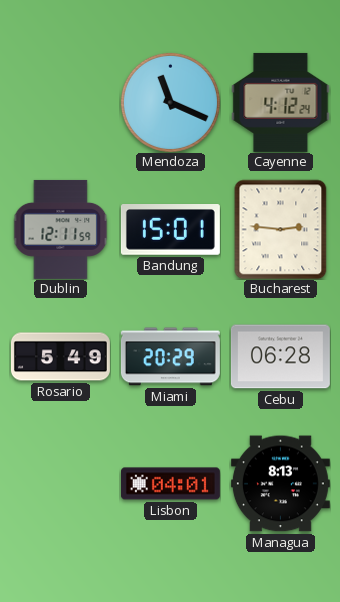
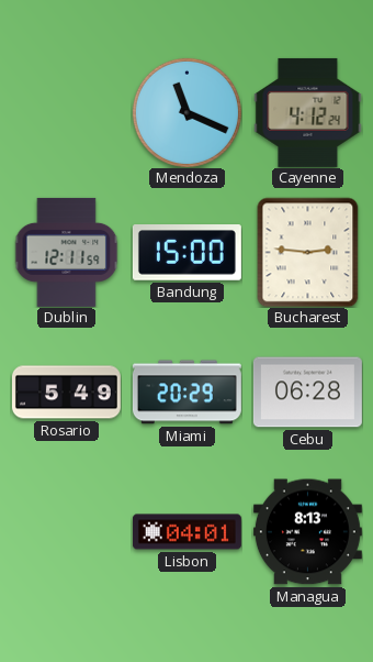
Bandung: 15:01 -> 15:00
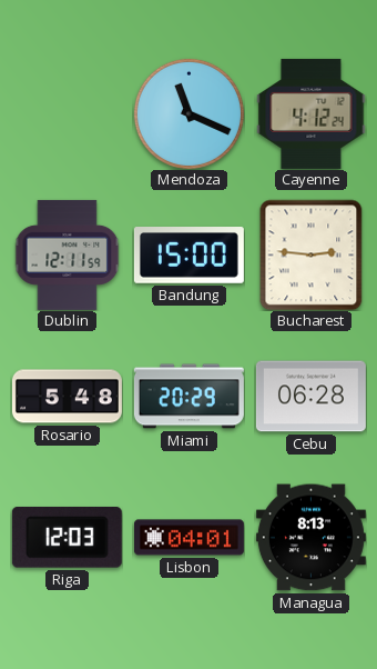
Rosario: 5:49 -> 5:48
Riga: none -> 12:03
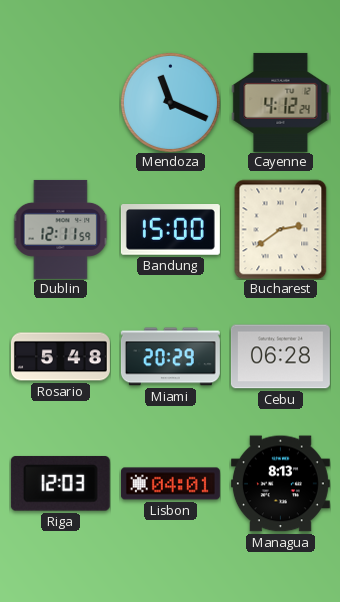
Bucharest: 2:46 -> 2:39
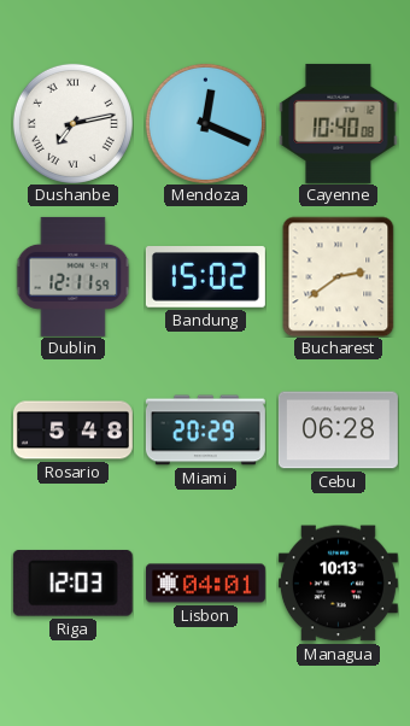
Dushanbe: none -> 7:13
Mendoza: 11:19 -> 12:19
Cayenne: 4:12 -> 10:40
Bandung: 15:00 -> 15:02
Managua: 8:13 -> 10:13
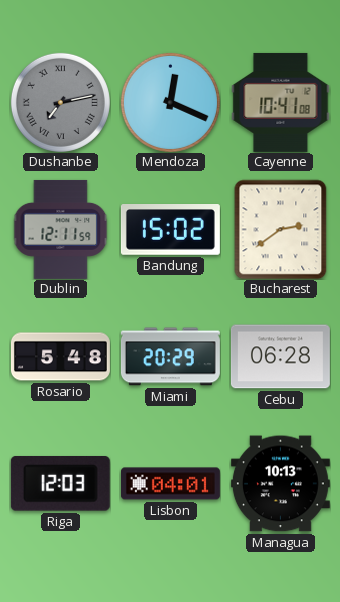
Dushanbe dial: white -> grey
Cayenne: 10:40 -> 10:41
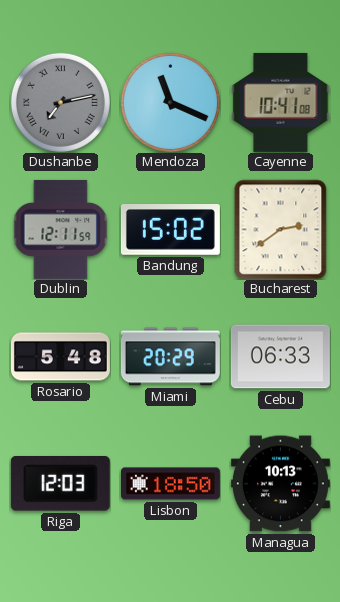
Mendoza: 12:19 -> 11:19
Cebu: 06:28 -> 06:33
Lisbon: 04:01 -> 18:50
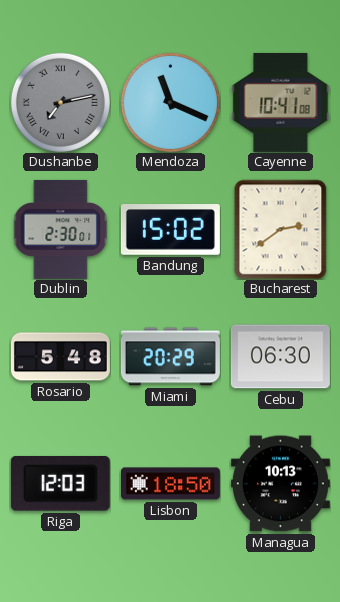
Dublin: 12:11 -> 2:30
Cebu: 06:33 -> 06:30
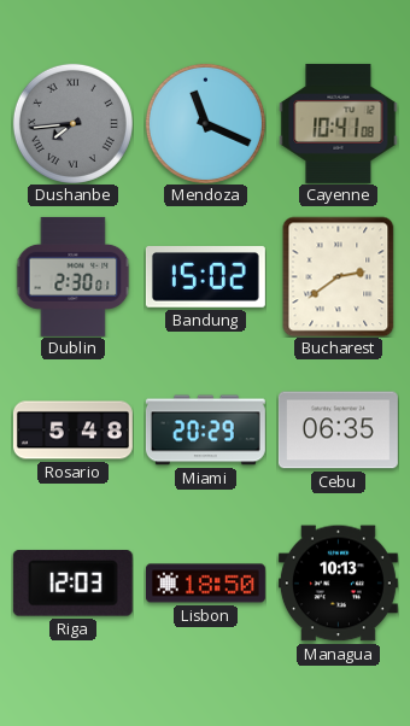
Dushanbe: 7:13 -> 7:44
Cebu: 06:30 -> 06:35
